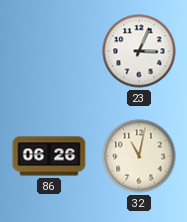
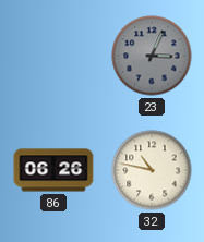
23 dial: white -> grey
32: 11:02 -> 10:47
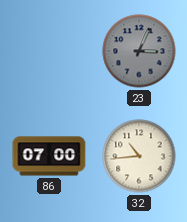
86: 06:26 -> 07:00
32: 10:47 -> 10:44
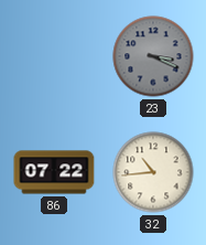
23: 3:04 -> 3:19
86: 07:00 -> 07:22
